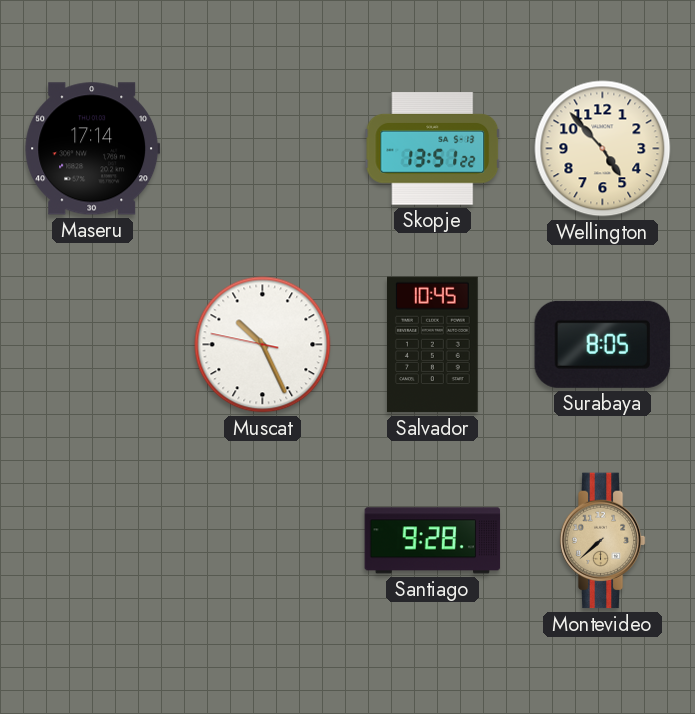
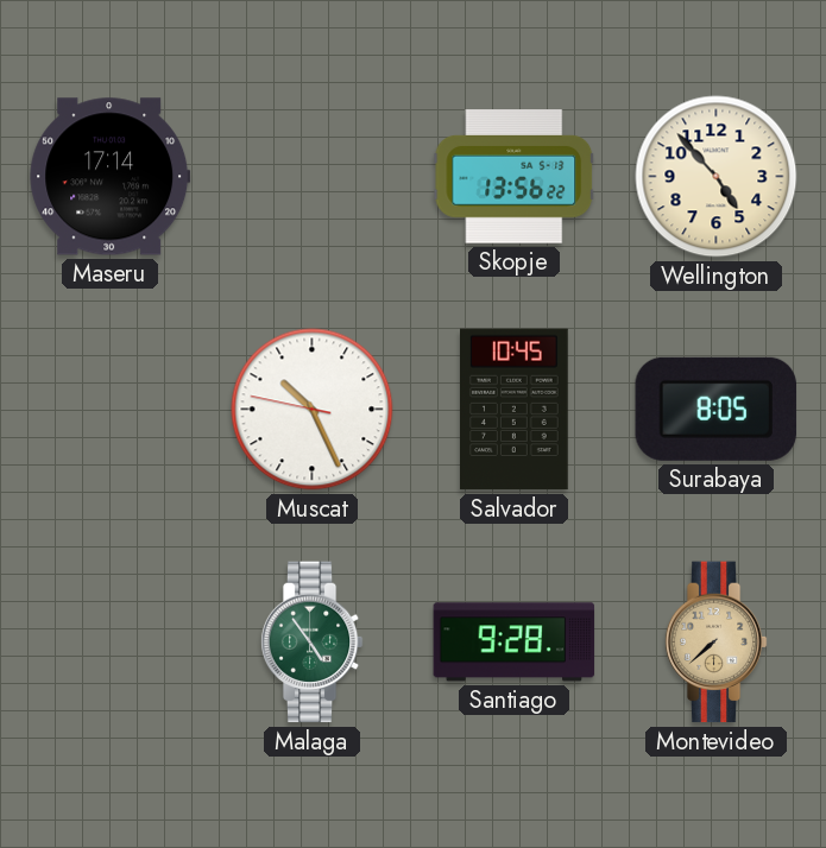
Skopje: 13:51 -> 13:56
Malaga: none -> 4:54
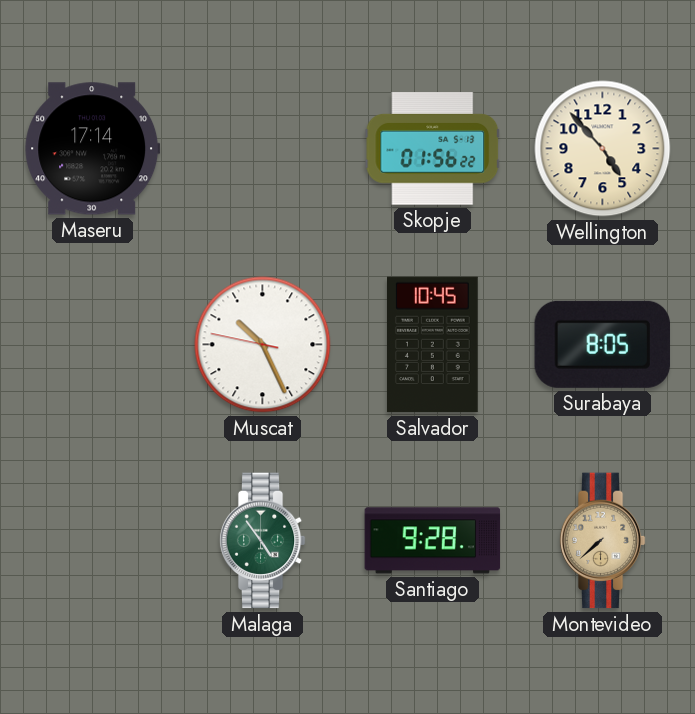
Skopje: 13:56 -> 01:56
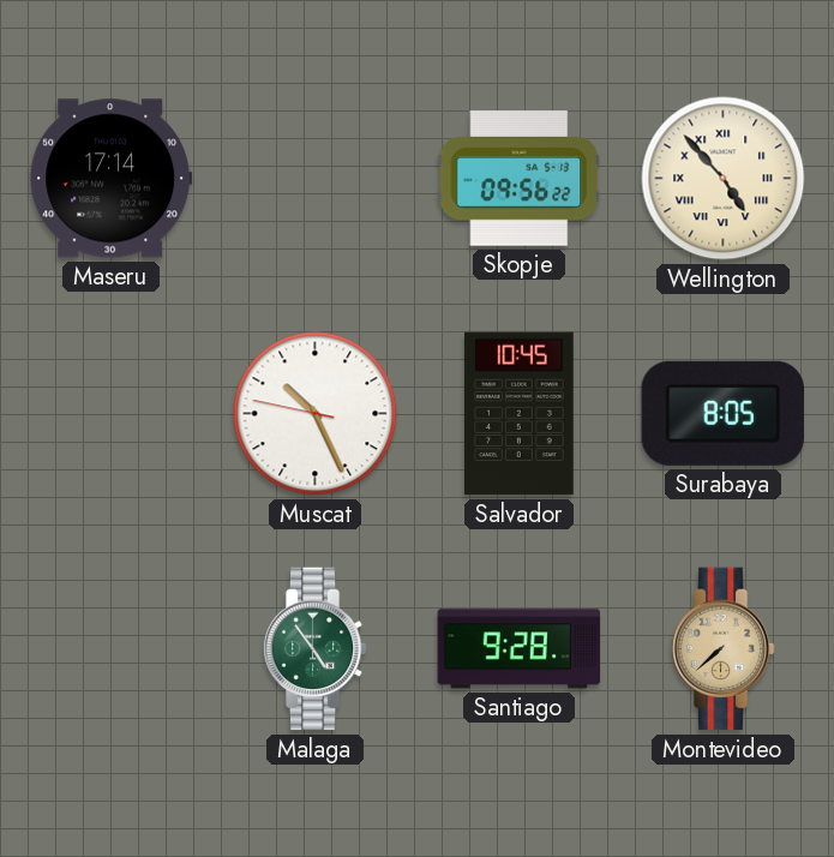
Skopje: 01:56 -> 09:56
Wellington numerals: Arabic -> Roman
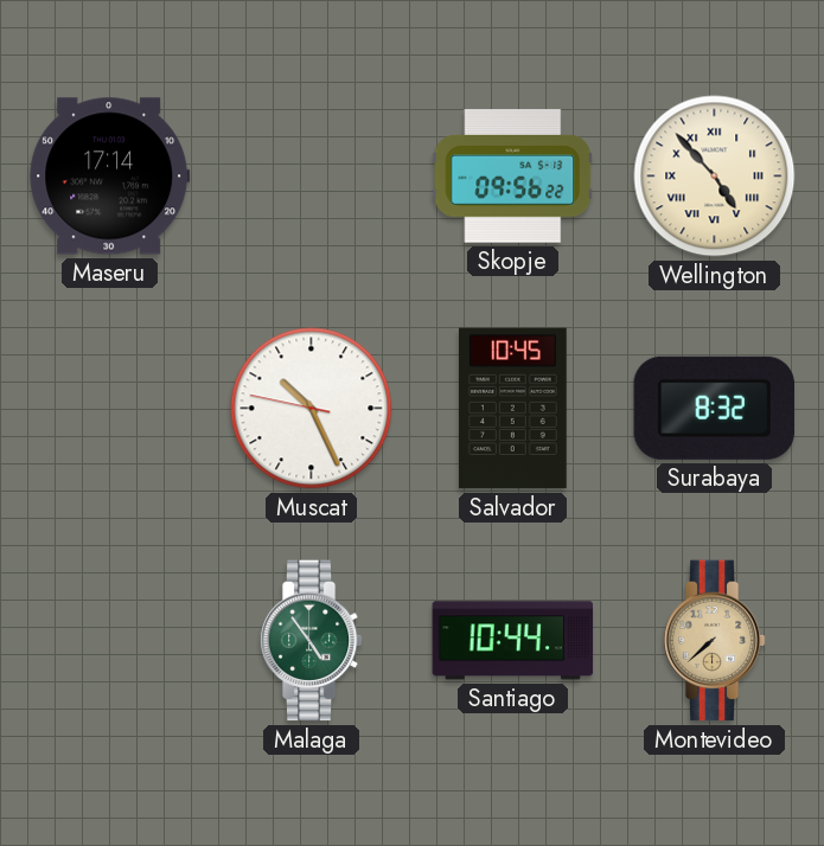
Surabaya: 8:05 -> 8:32
Santiago: 9:28 -> 10:44
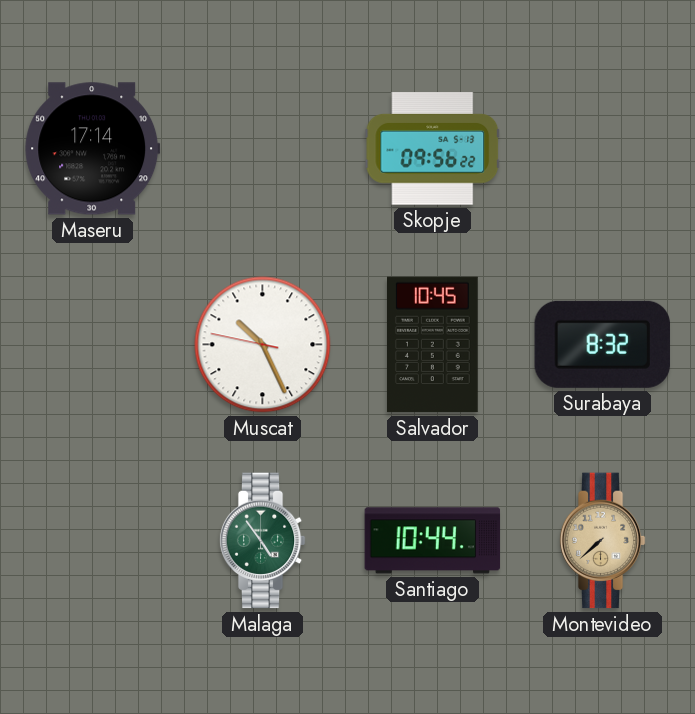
Wellington: 4:53 -> none
